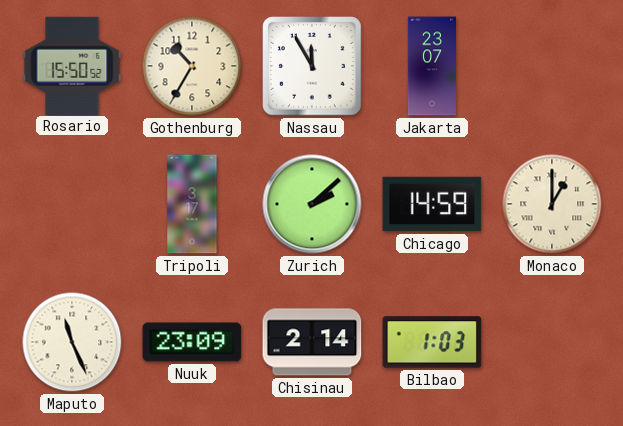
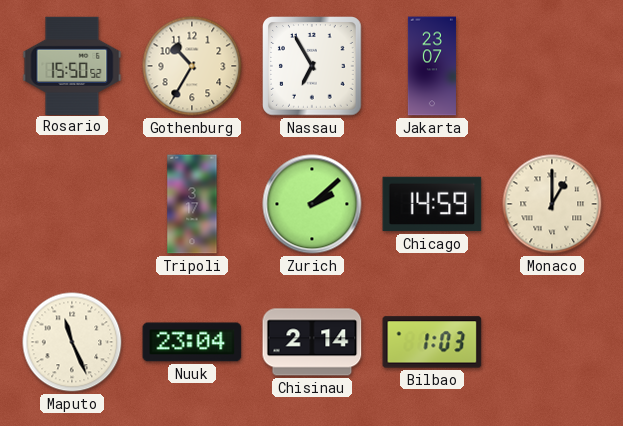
Nassau: 11:55 -> 6:55
Nuuk: 23:09 -> 23:04
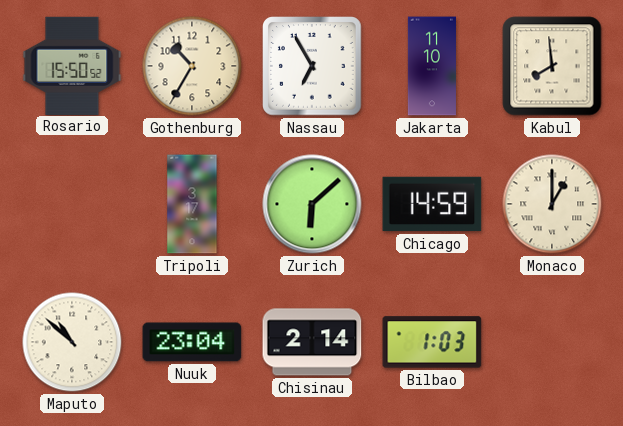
Jakarta: 23:07 -> 11:10
Kabul: none -> 7:59
Zurich: 2:08 -> 6:08
Maputo: 11:26 -> 10:52
